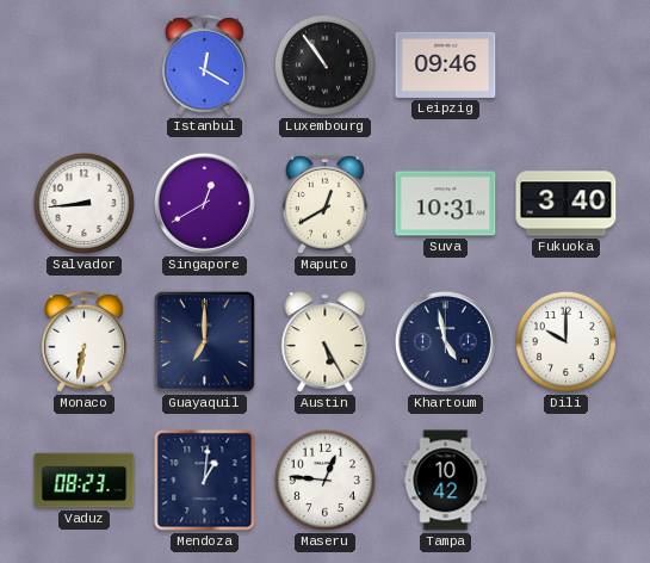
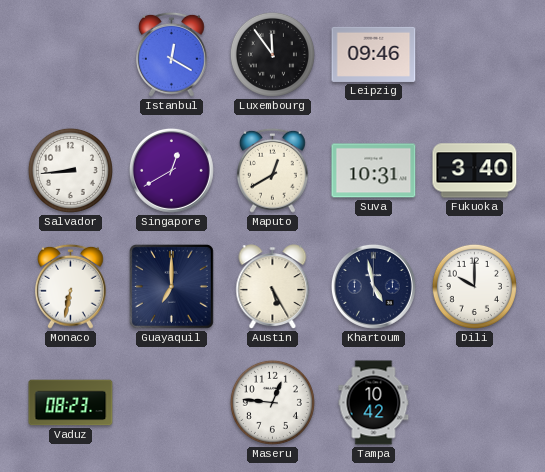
Luxembourg: 10:54 -> 11:54
Mendoza: 1:01 -> none
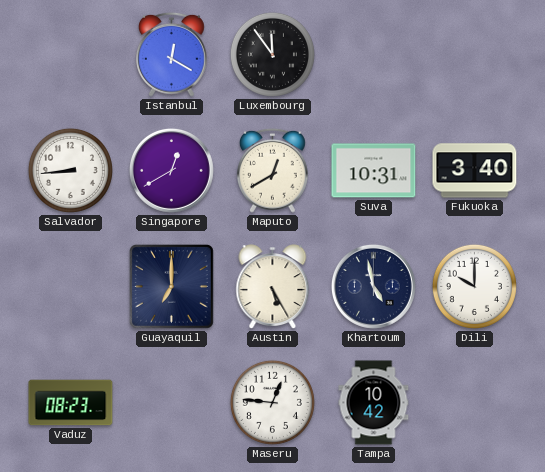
Leipzig: 09:46 -> none
Monaco: 6:32 -> none
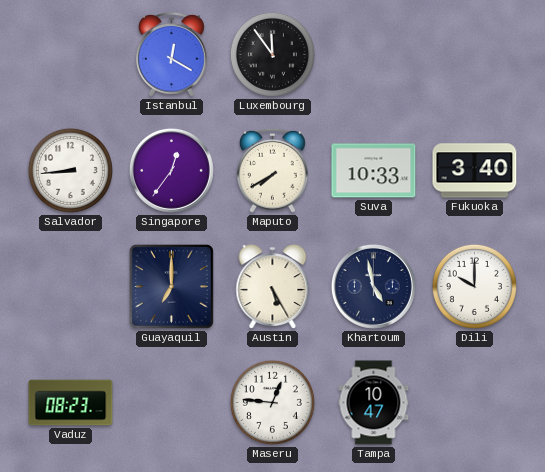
Singapore: 12:40 -> 12:36
Maputo: 12:40 -> 7:40
Suva: 10:31 -> 10:33
Tampa: 10:42 -> 10:47
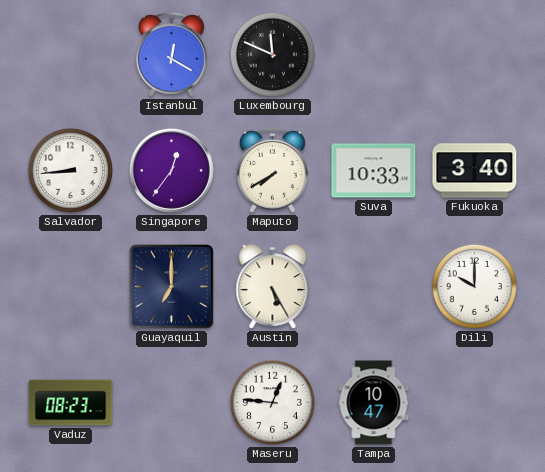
Luxembourg: 11:54 -> 11:49
Khartoum: 4:58 -> none
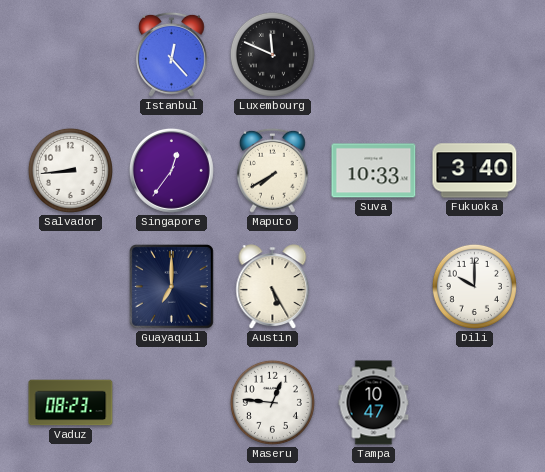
Istanbul: 12:20 -> 12:23
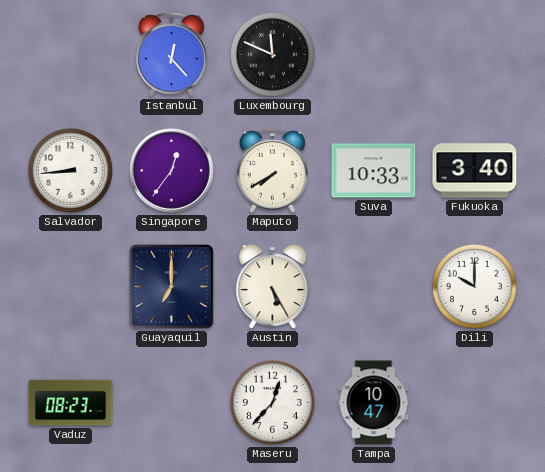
Maseru: 12:46 -> 12:37
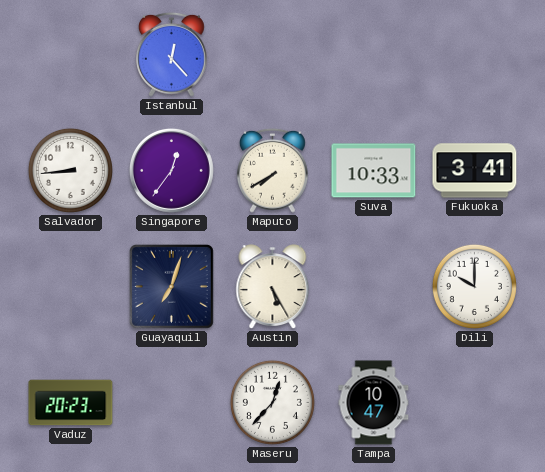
Luxembourg: 11:49 -> none
Fukuoka: 3:40 -> 3:41
Guayaquil: 7:00 -> 7:03
Vaduz: 08:23 -> 20:23
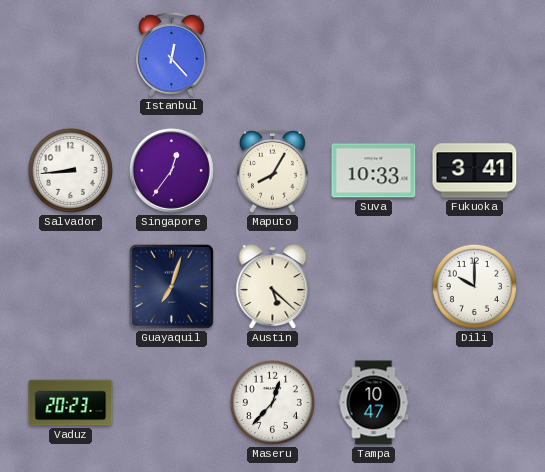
Maputo: 7:40 -> 8:05
Austin: 5:25 -> 5:22
